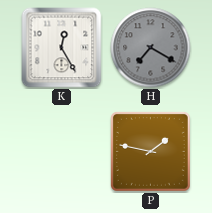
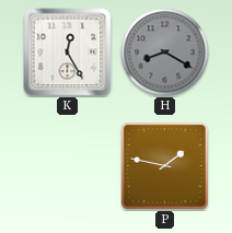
H: 7:20 -> 8:20
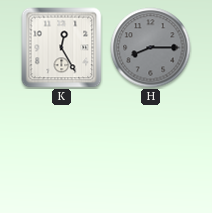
H: 8:20 -> 8:15
P: 1:47 -> none
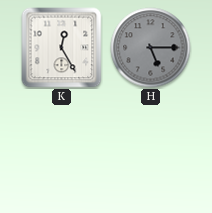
H: 8:15 -> 5:15
